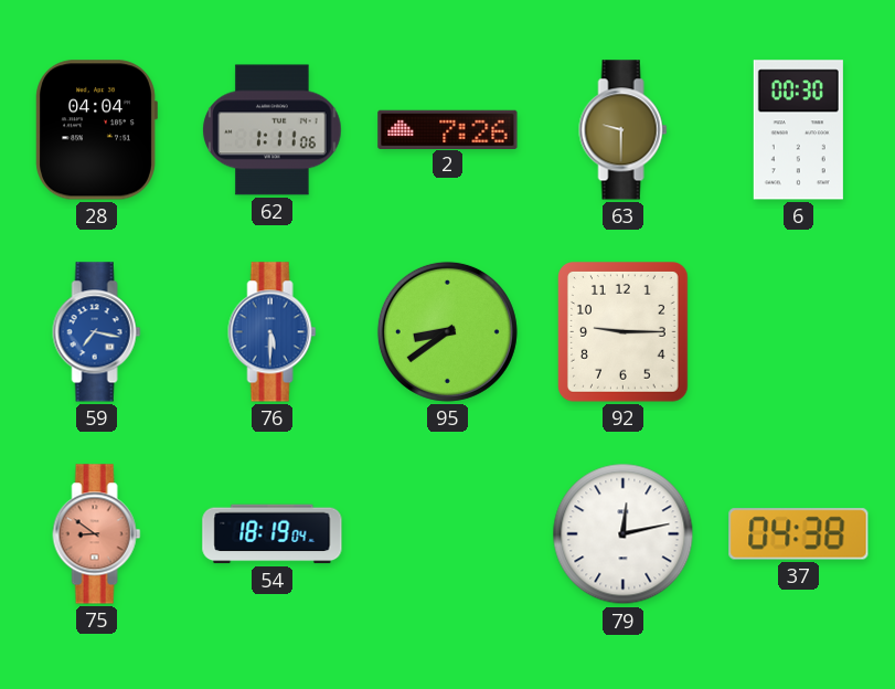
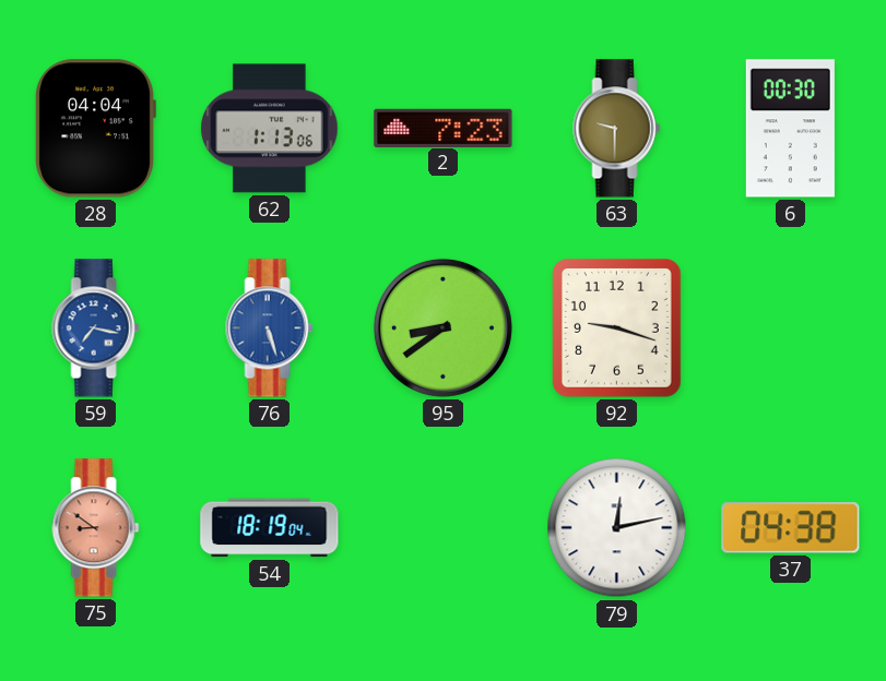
62: 1:11 -> 1:13
2: 7:26 -> 7:23
76: 5:30 -> 5:27
92: 9:15 -> 9:18
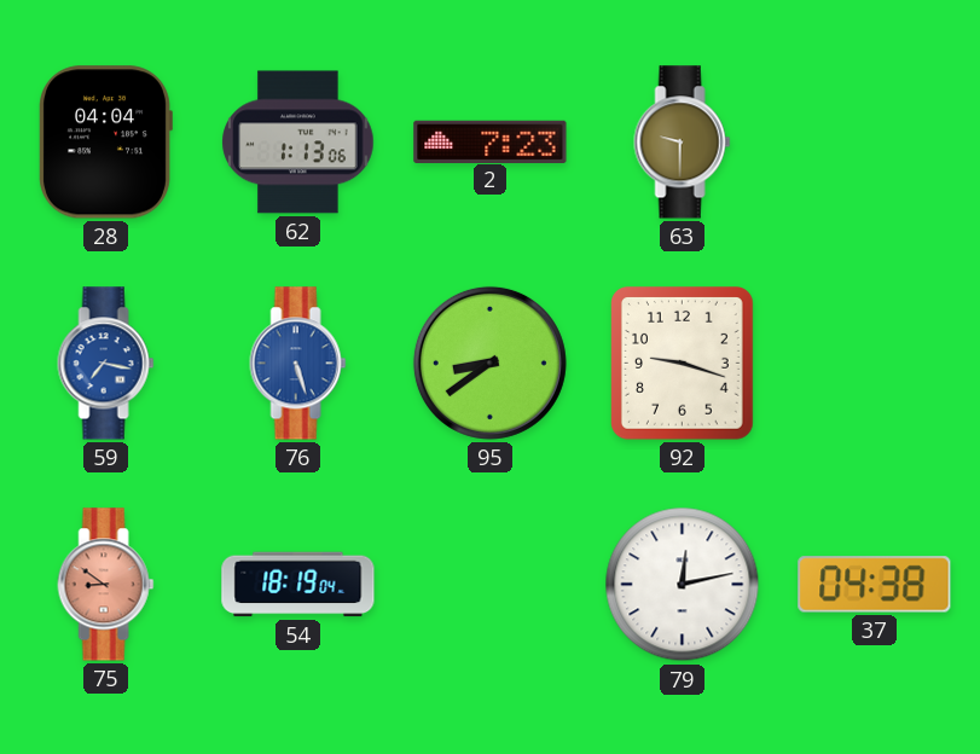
6: 00:30 -> none
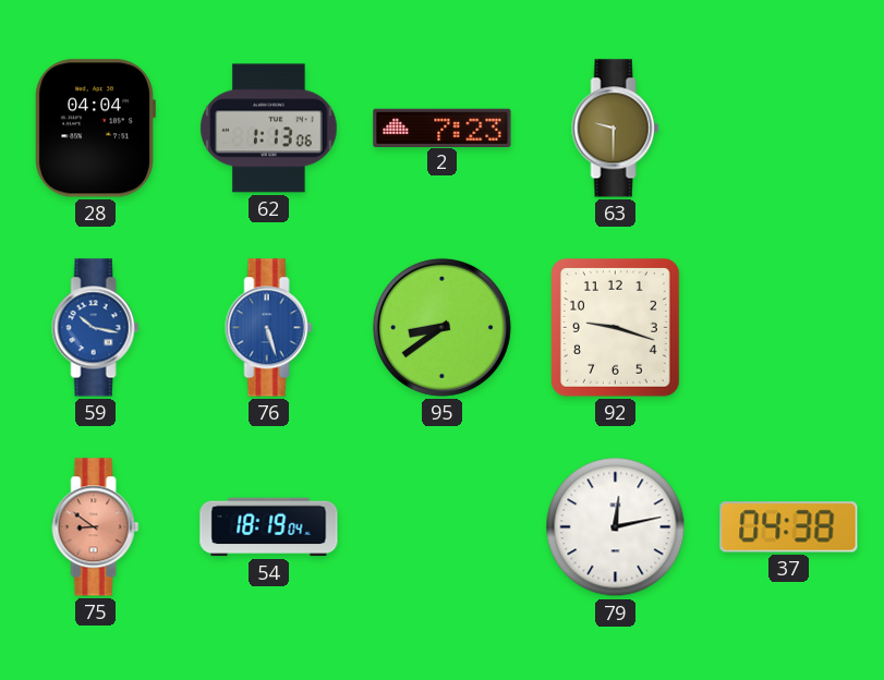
59: 7:17 -> 10:17
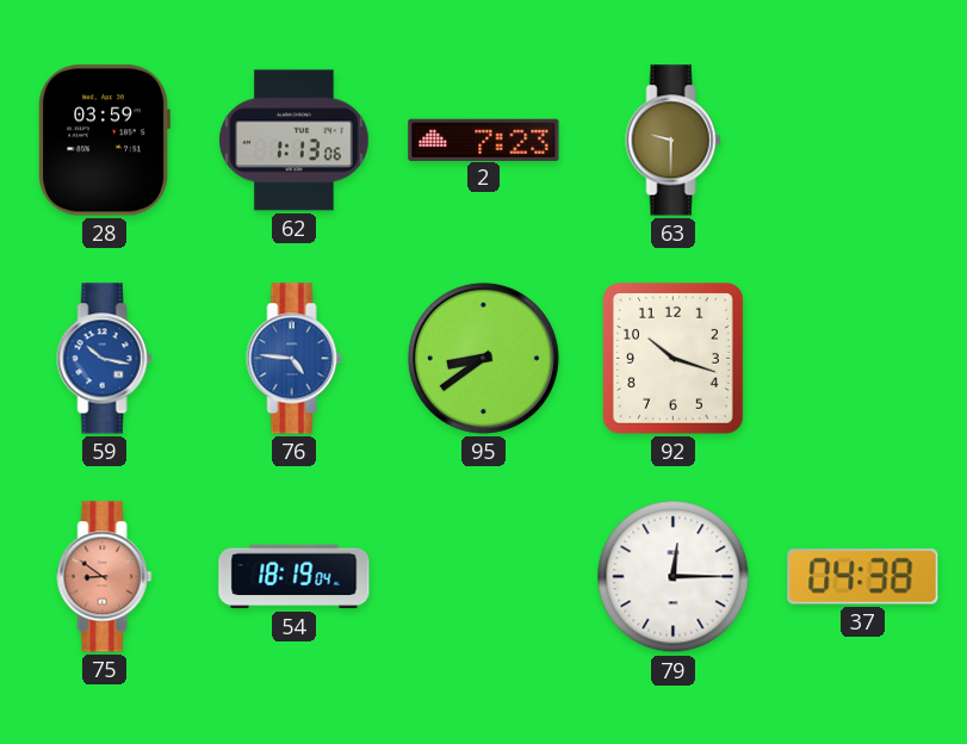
28: 04:04 -> 03:59
76: 5:27 -> 4:46
92: 9:18 -> 10:18
79: 12:13 -> 12:15
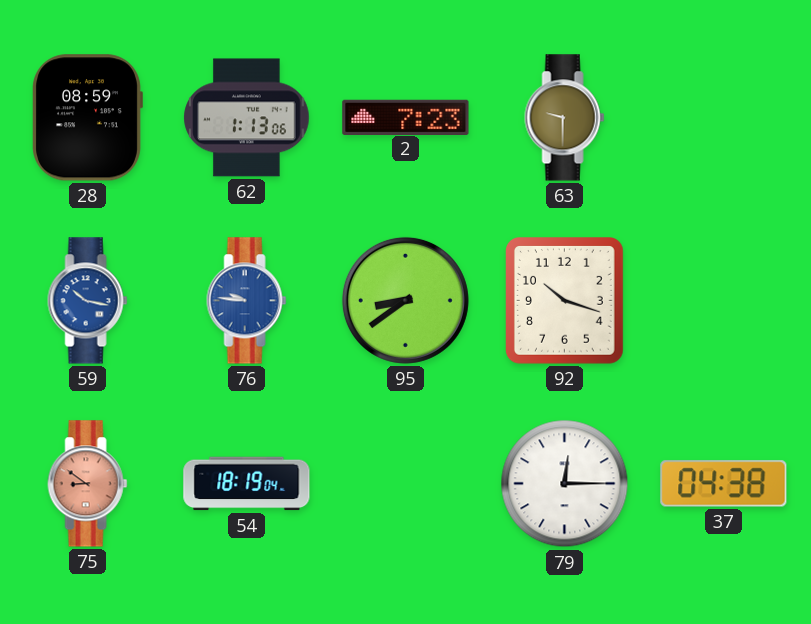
28: 03:59 -> 08:59
76: 4:46 -> 9:46
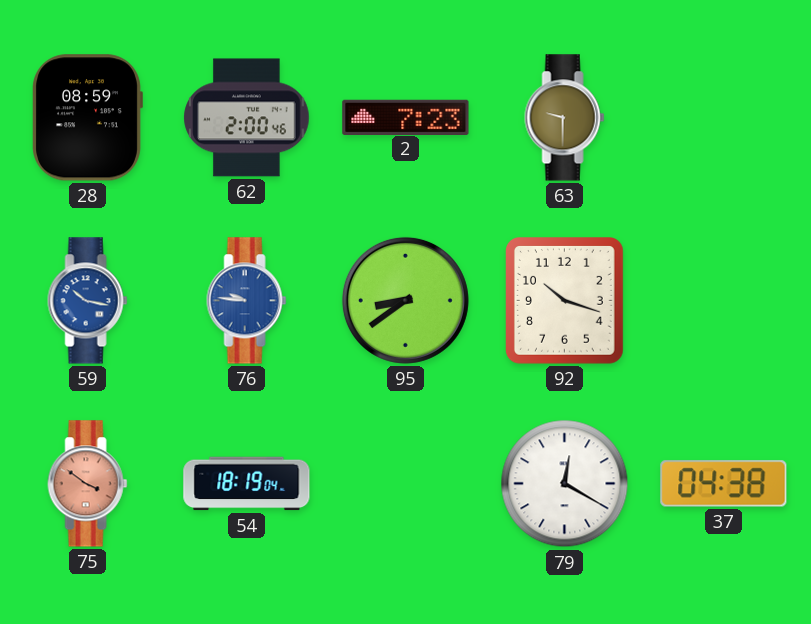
62: 1:13 -> 2:00
75: 8:51 -> 3:51
79: 12:15 -> 12:20
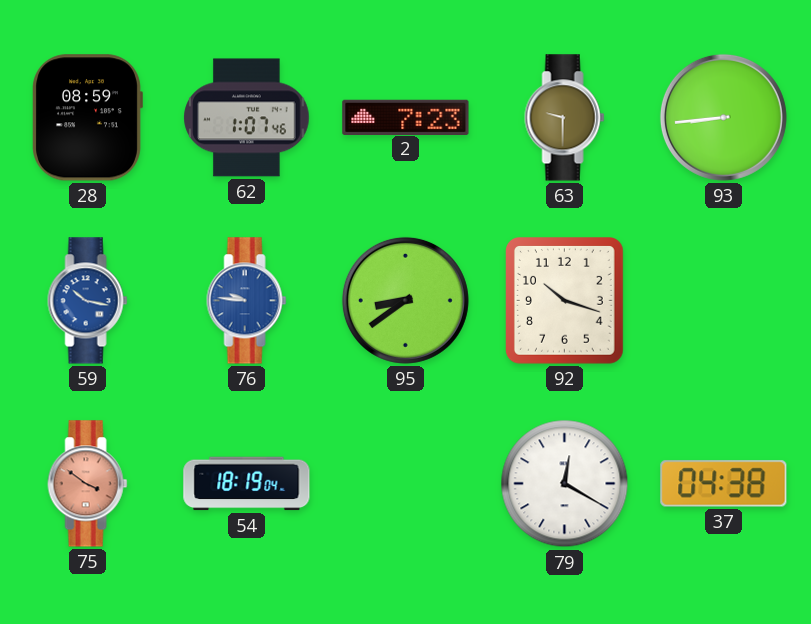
62: 2:00 -> 1:07
93: none -> 8:44
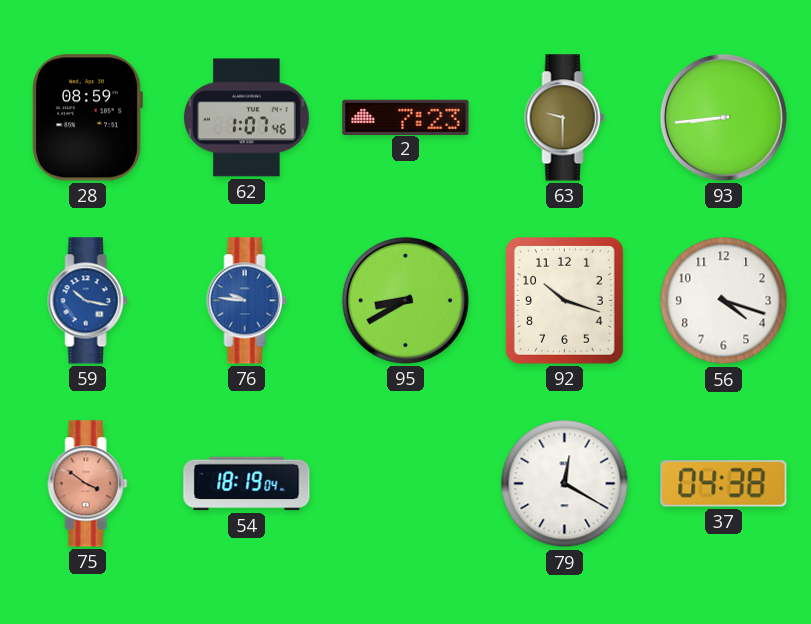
95: 8:39 -> 8:40
56: none -> 4:18
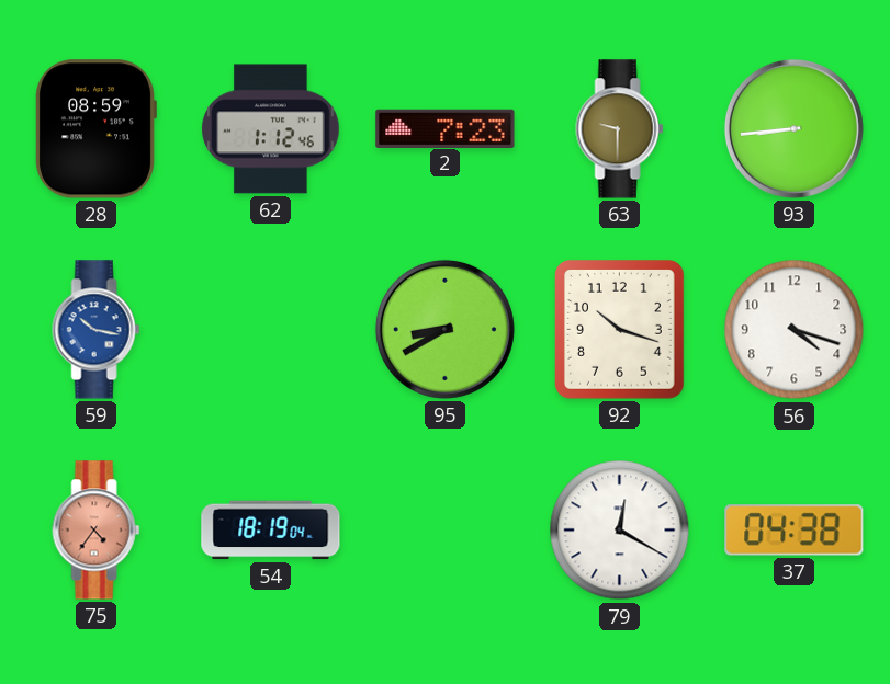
62: 1:07 -> 1:12
76: 9:46 -> none
75: 3:51 -> 4:36
